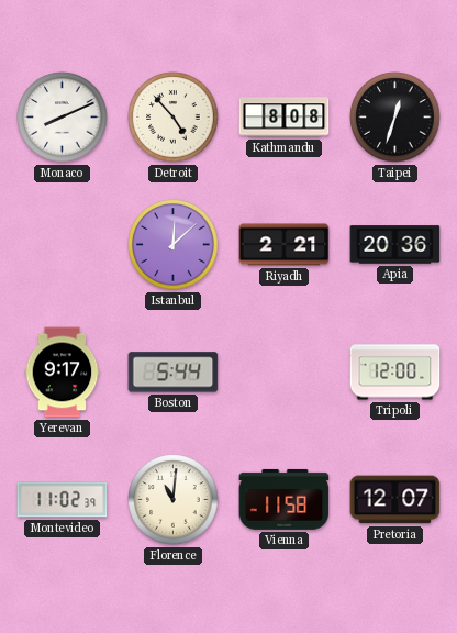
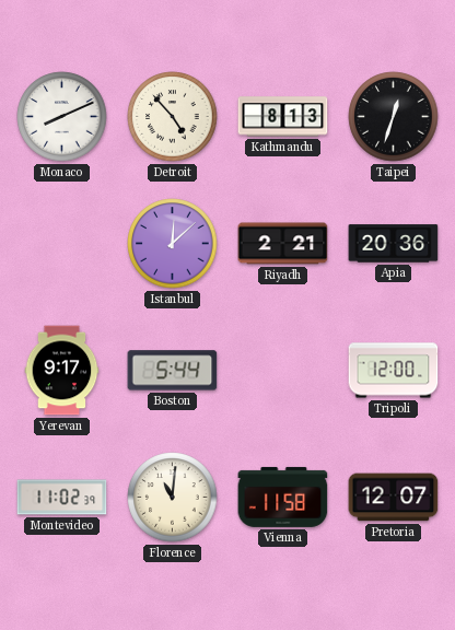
Kathmandu: 8:08 -> 8:13
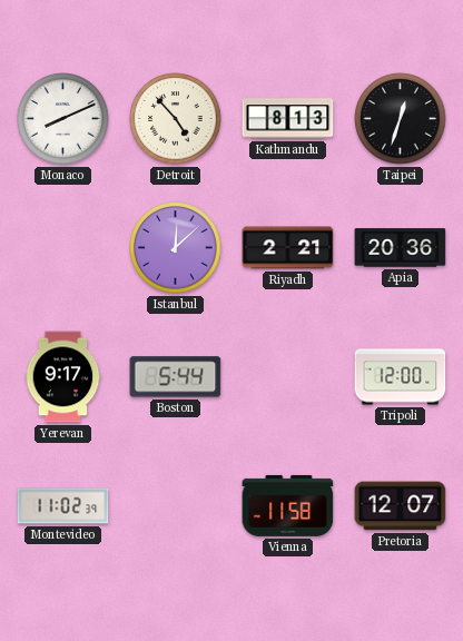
Florence: 11:01 -> none
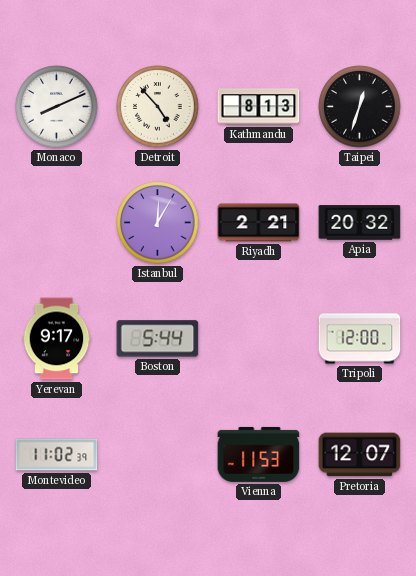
Istanbul: 12:08 -> 12:05
Apia: 20:36 -> 20:32
Vienna: 11:58 -> 11:53
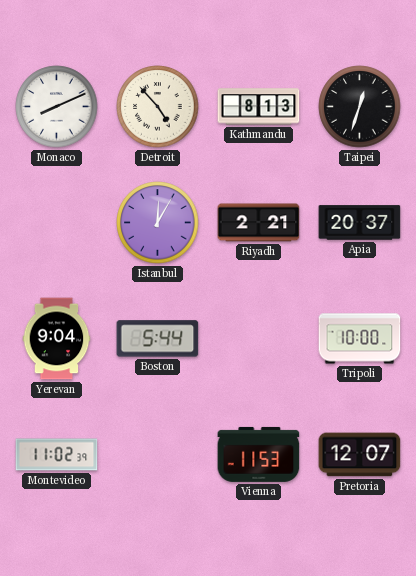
Apia: 20:32 -> 20:37
Yerevan: 9:17 -> 9:04
Tripoli: 12:00 -> 10:00
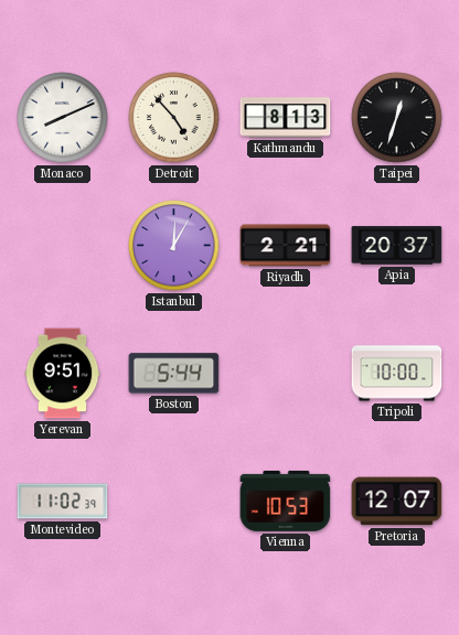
Yerevan: 9:04 -> 9:51
Vienna: 11:53 -> 10:53
